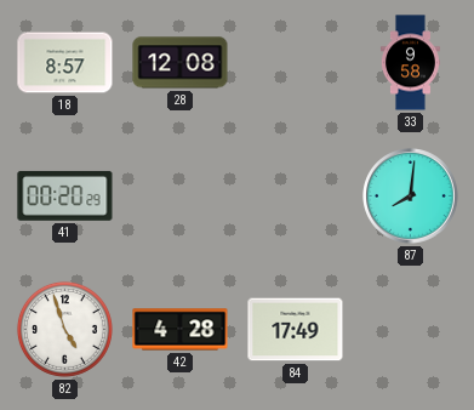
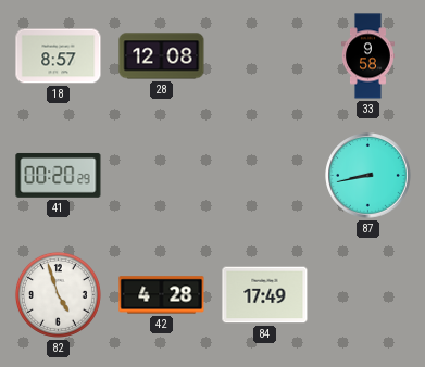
87: 8:01 -> 8:43
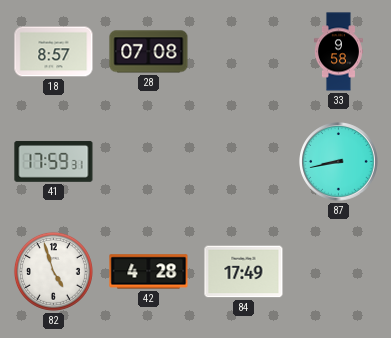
28: 12:08 -> 07:08
41: 00:20 -> 17:59
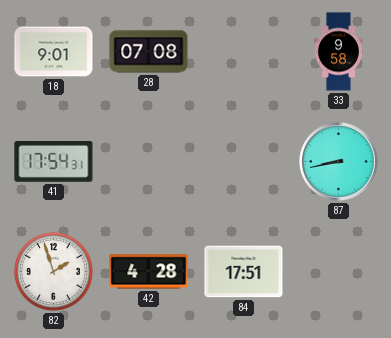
18: 8:57 -> 9:01
41: 17:59 -> 17:54
82: 4:57 -> 1:57
84: 17:49 -> 17:51
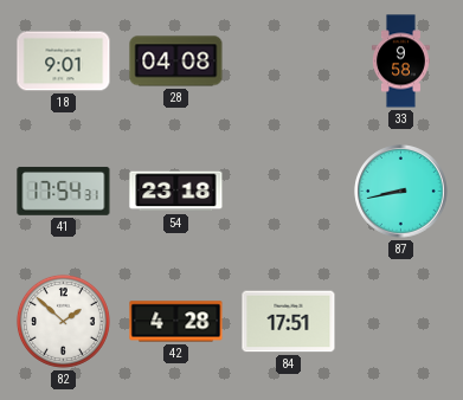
28: 07:08 -> 04:08
54: none -> 23:18
82: 1:57 -> 1:52
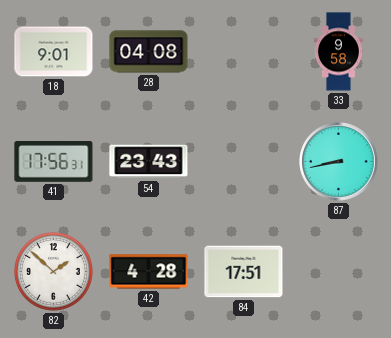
41: 17:54 -> 17:56
54: 23:18 -> 23:43
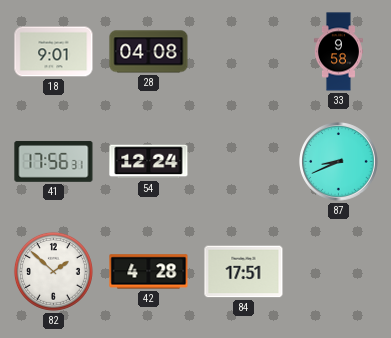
54: 23:43 -> 12:24
87: 8:43 -> 8:41
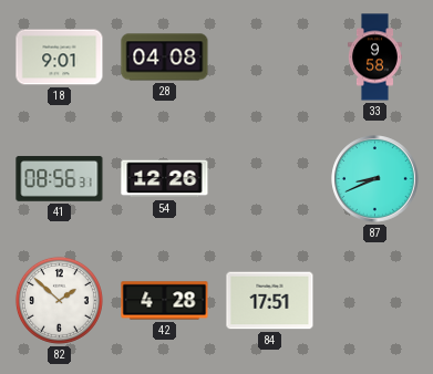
41: 17:56 -> 08:56
54: 12:24 -> 12:26
